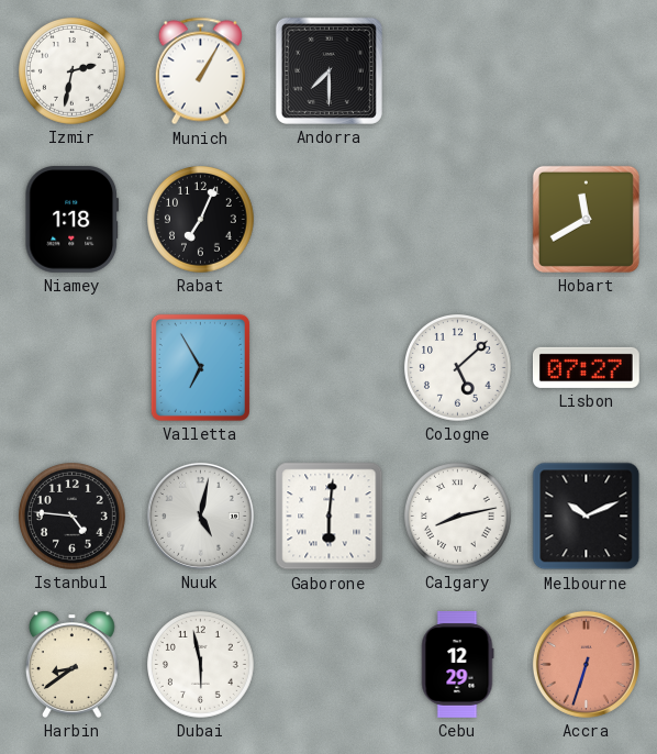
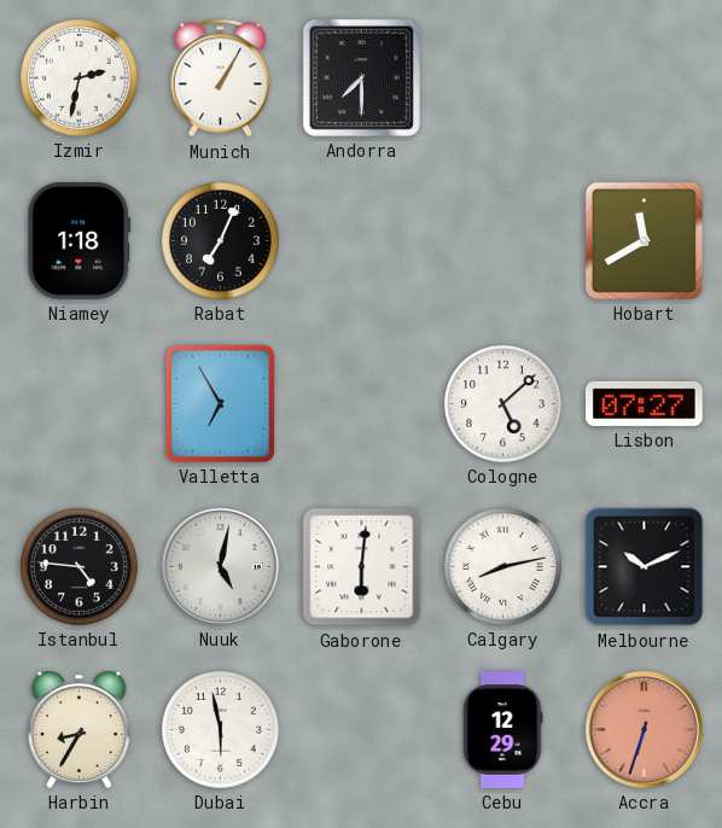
Harbin: 8:39 -> 8:35
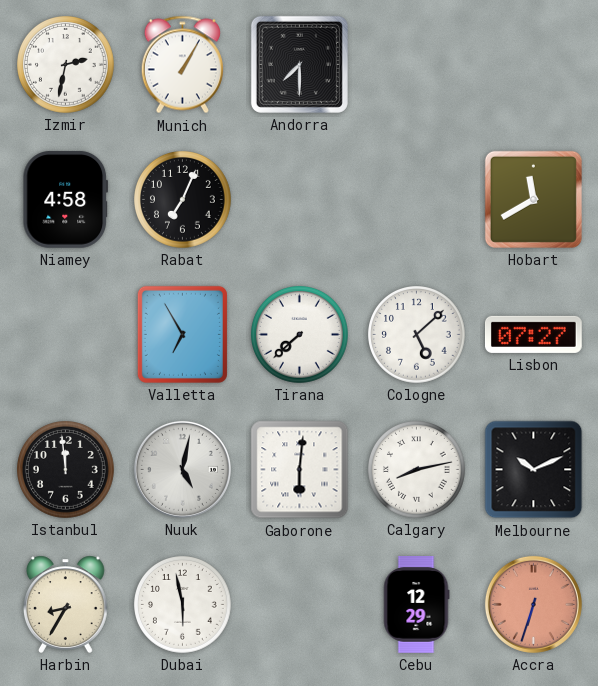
Niamey: 1:18 -> 4:58
Tirana: none -> 7:38
Istanbul: 4:46 -> 11:59
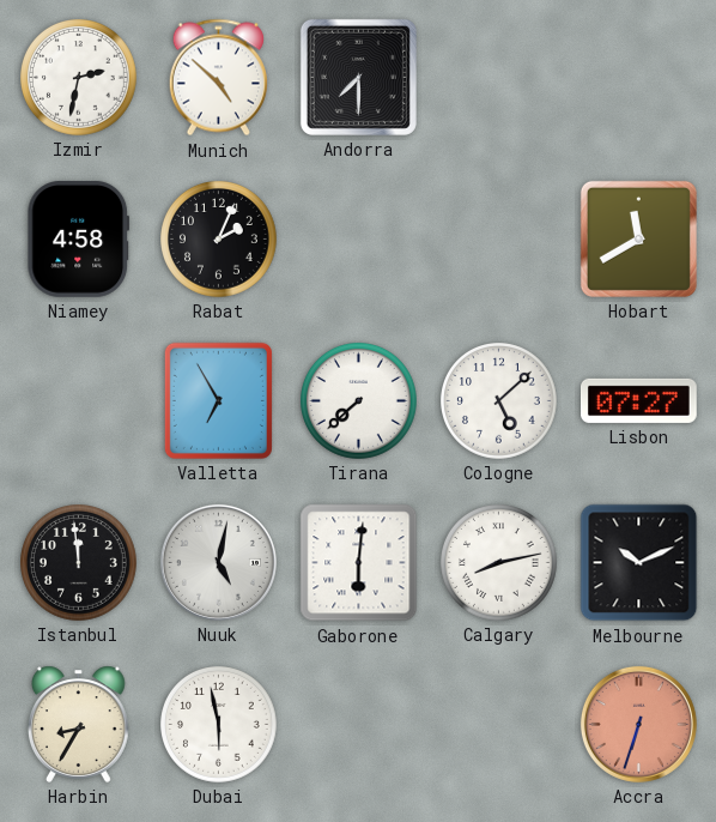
Munich: 1:05 -> 4:52
Rabat: 7:04 -> 2:04
Cebu: 12:29 -> none
